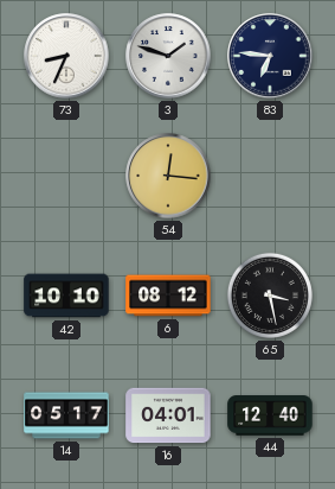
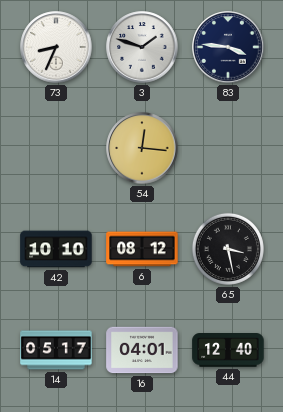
83: 6:46 -> 3:46
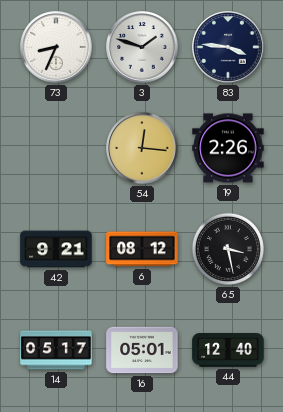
19: none -> 2:26
42: 10:10 -> 9:21
16: 04:01 -> 05:01
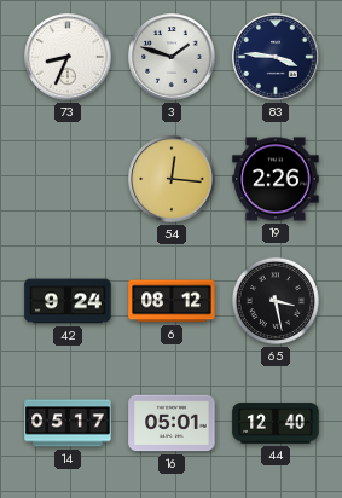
42: 9:21 -> 9:24
